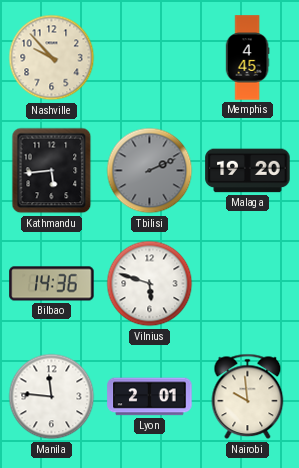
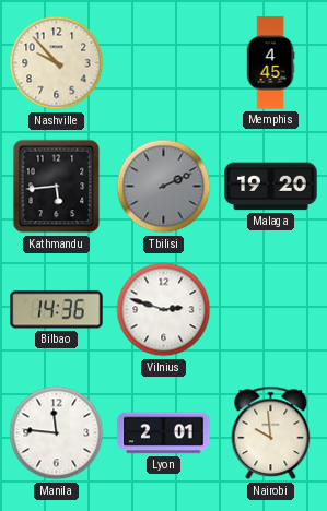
Vilnius: 5:48 -> 2:48
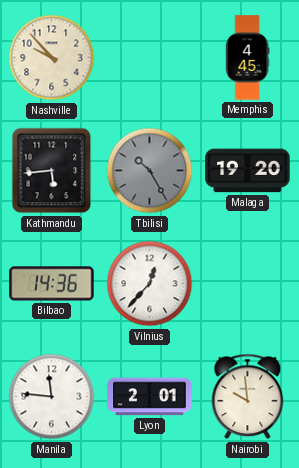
Tbilisi: 2:11 -> 10:25
Vilnius: 2:48 -> 12:37
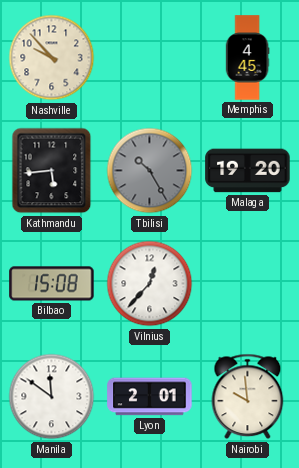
Bilbao: 14:36 -> 15:08
Manila: 11:46 -> 11:51
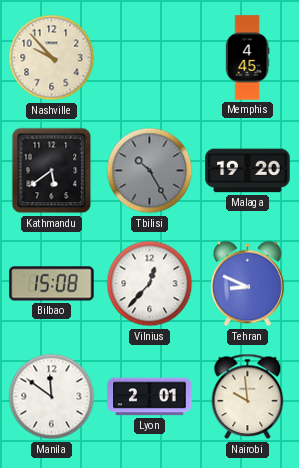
Kathmandu: 5:44 -> 5:39
Tehran: none -> 8:49
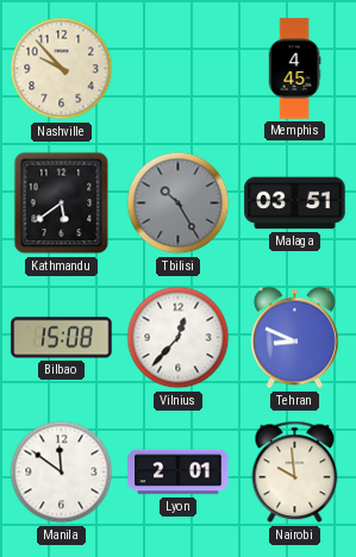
Malaga: 19:20 -> 03:51
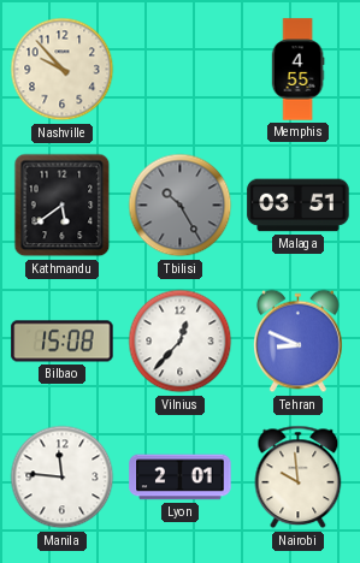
Memphis: 4:45 -> 4:55
Manila: 11:51 -> 11:46
